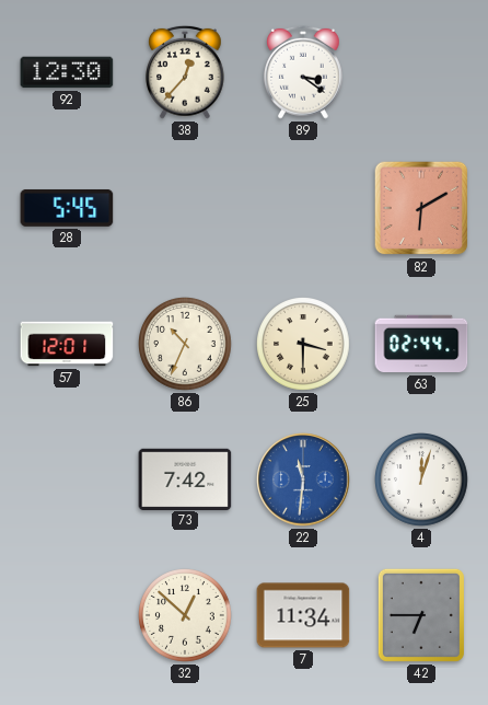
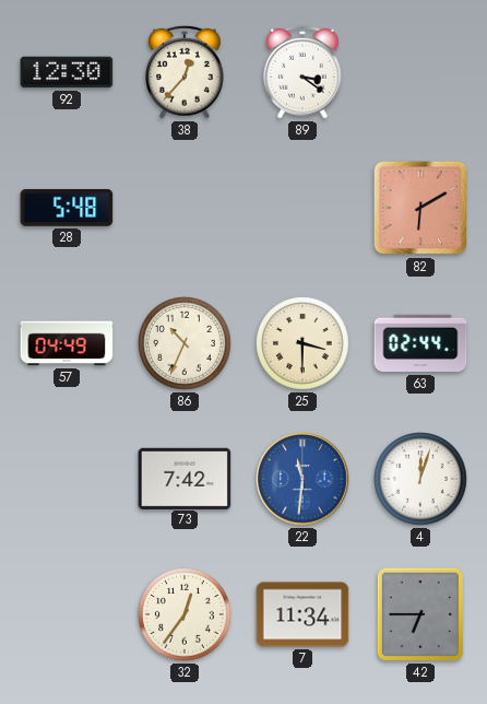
28: 5:45 -> 5:48
57: 12:01 -> 04:49
32: 12:52 -> 12:36
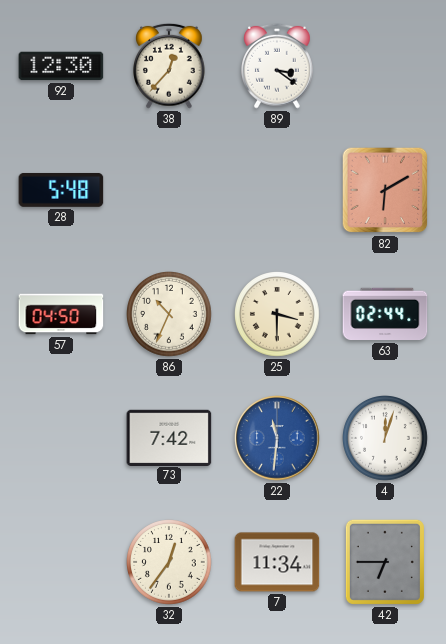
57: 04:49 -> 04:50
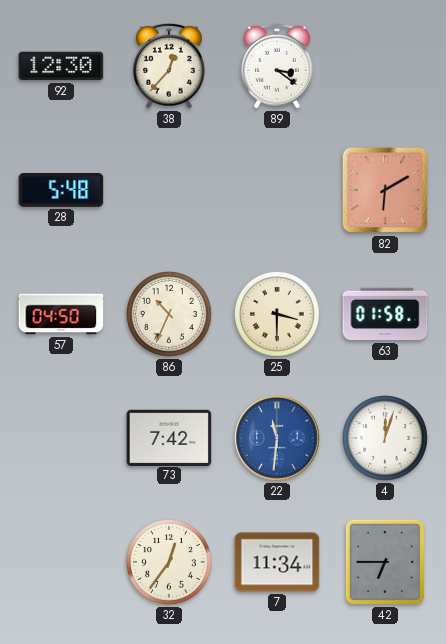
63: 02:44 -> 01:58
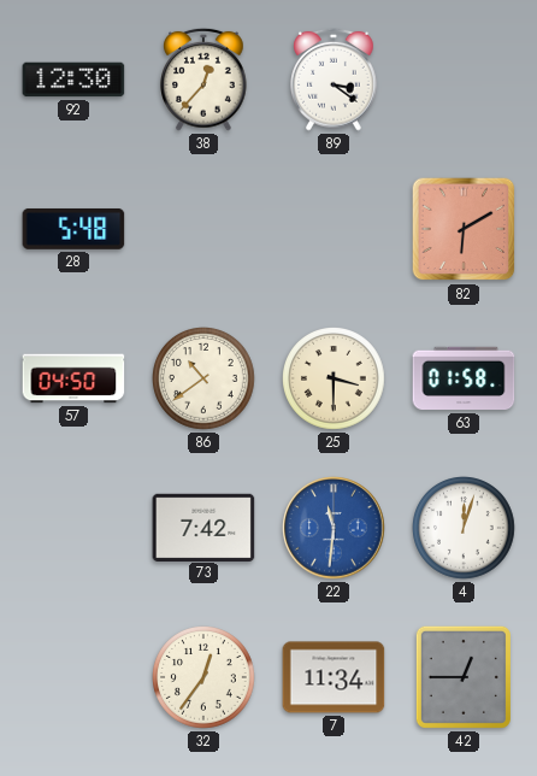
86: 10:34 -> 10:39
42: 6:45 -> 12:45
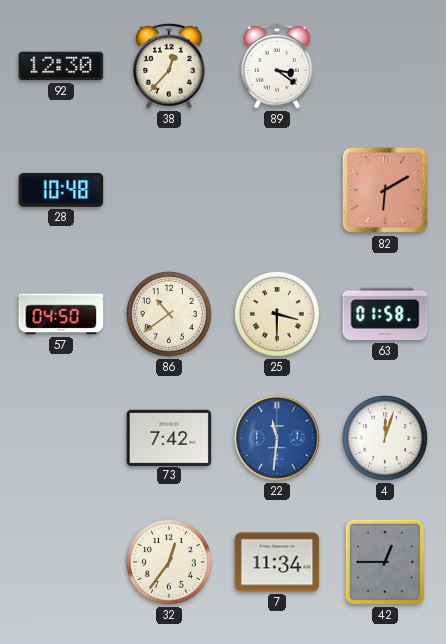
28: 5:48 -> 10:48
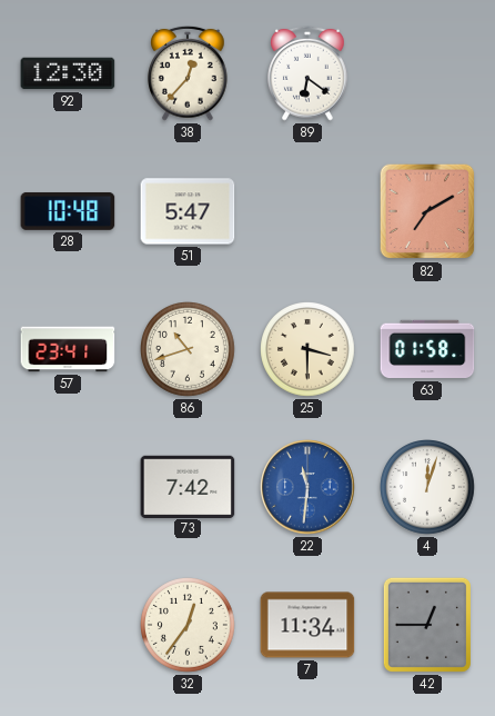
89: 3:21 -> 6:21
51: none -> 5:47
82: 6:10 -> 7:10
57: 04:50 -> 23:41
86: 10:39 -> 10:42
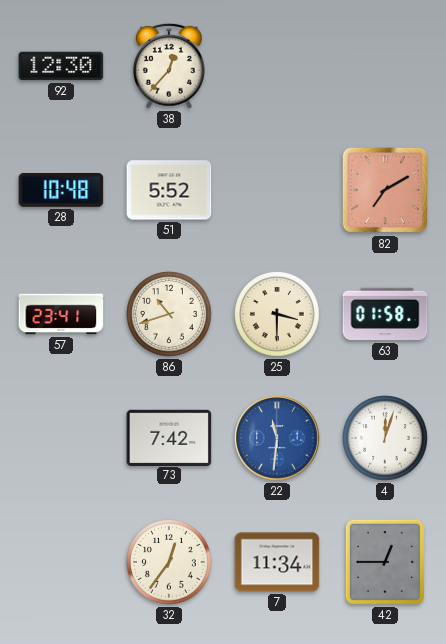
89: 6:21 -> none
51: 5:47 -> 5:52
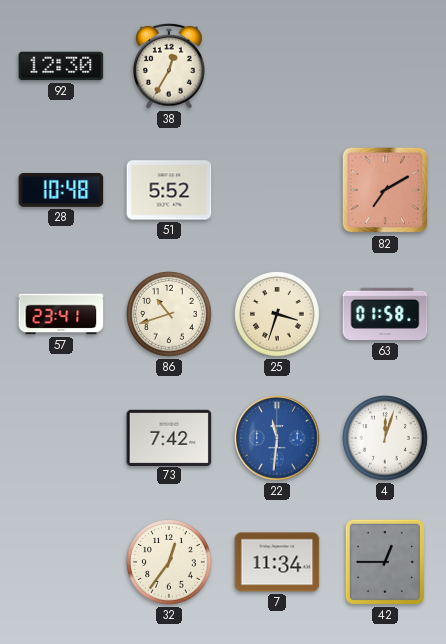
38: 12:37 -> 12:35
25: 3:30 -> 3:33
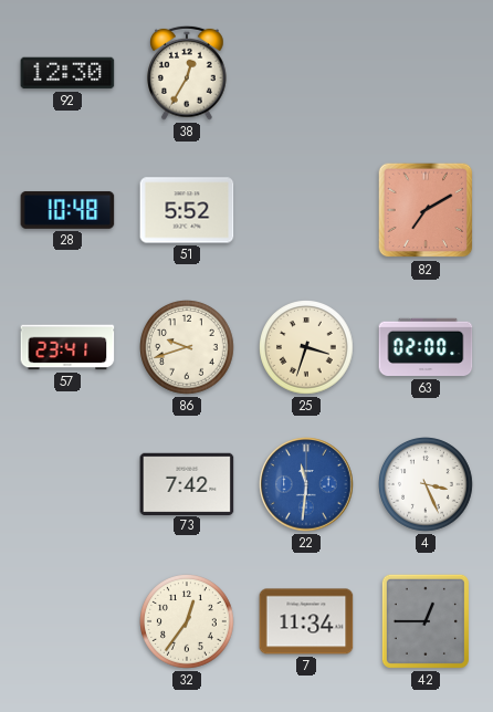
86: 10:42 -> 9:42
63: 01:58 -> 02:00
4: 12:03 -> 3:26
